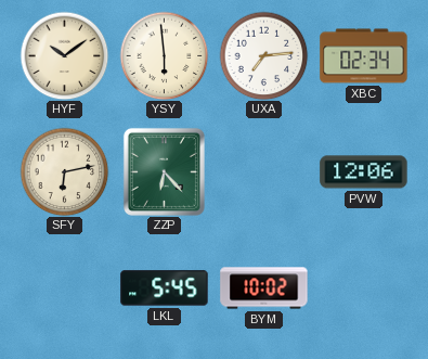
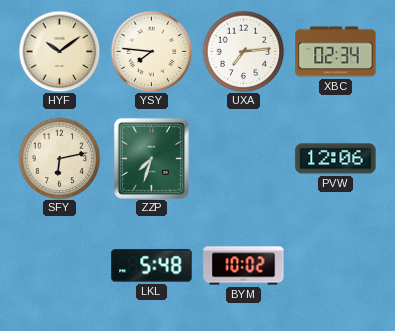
YSY: 5:59 -> 7:46
ZZP: 6:23 -> 7:33
LKL: 5:45 -> 5:48
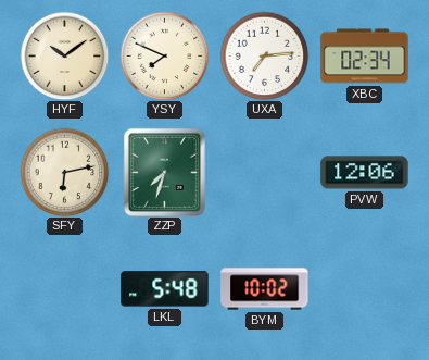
YSY: 7:46 -> 7:49
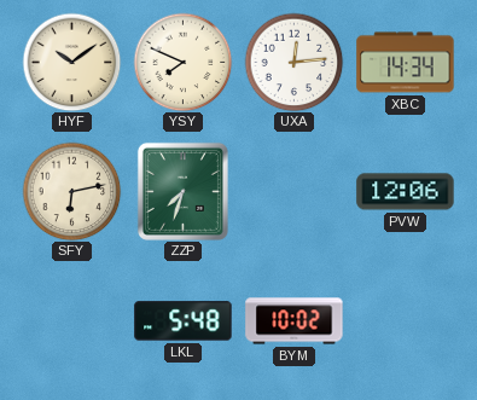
UXA: 7:14 -> 12:14
XBC: 02:34 -> 14:34
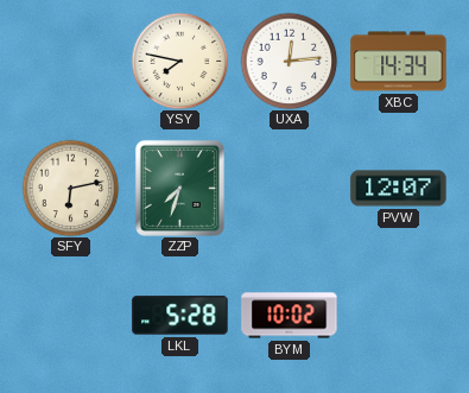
HYF: 10:09 -> none
YSY: 7:49 -> 7:47
PVW: 12:06 -> 12:07
LKL: 5:48 -> 5:28
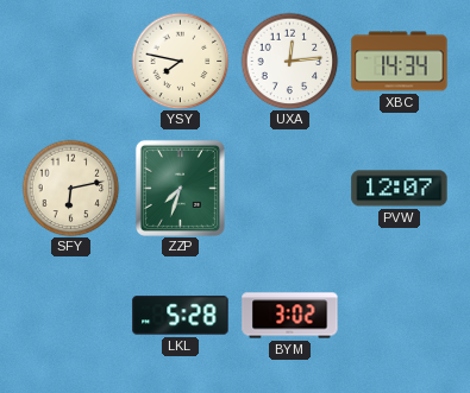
BYM: 10:02 -> 3:02
